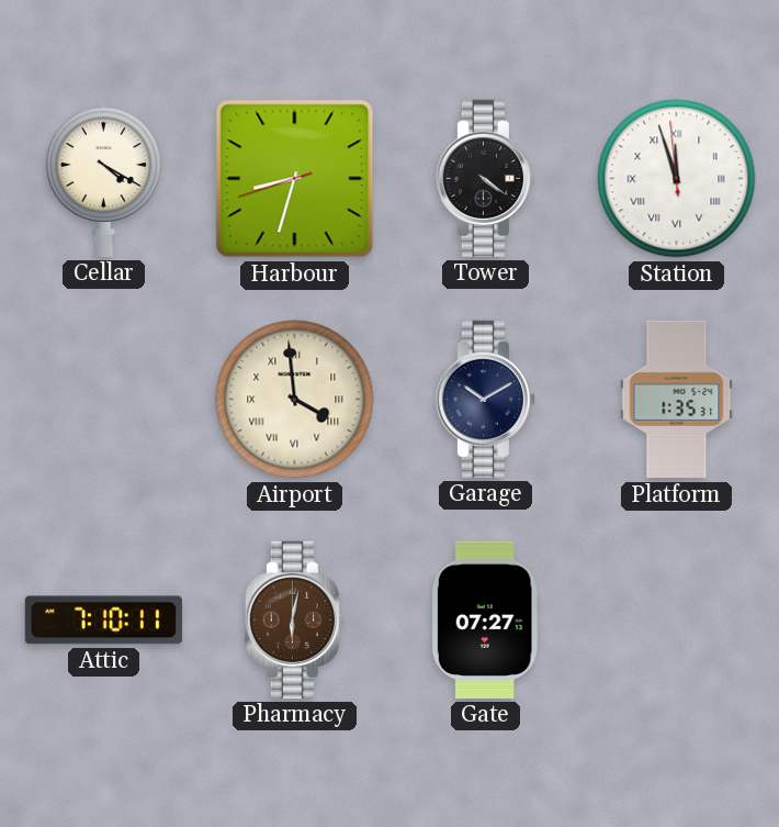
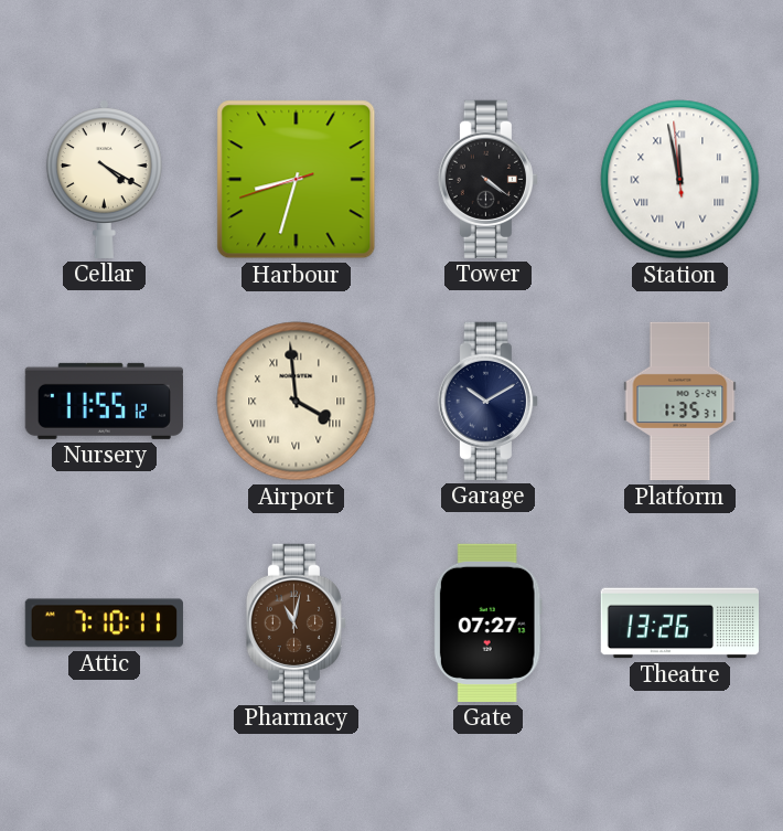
Station: 11:56 -> 11:57
Nursery: none -> 11:55
Pharmacy: 6:02 -> 11:02
Theatre: none -> 13:26
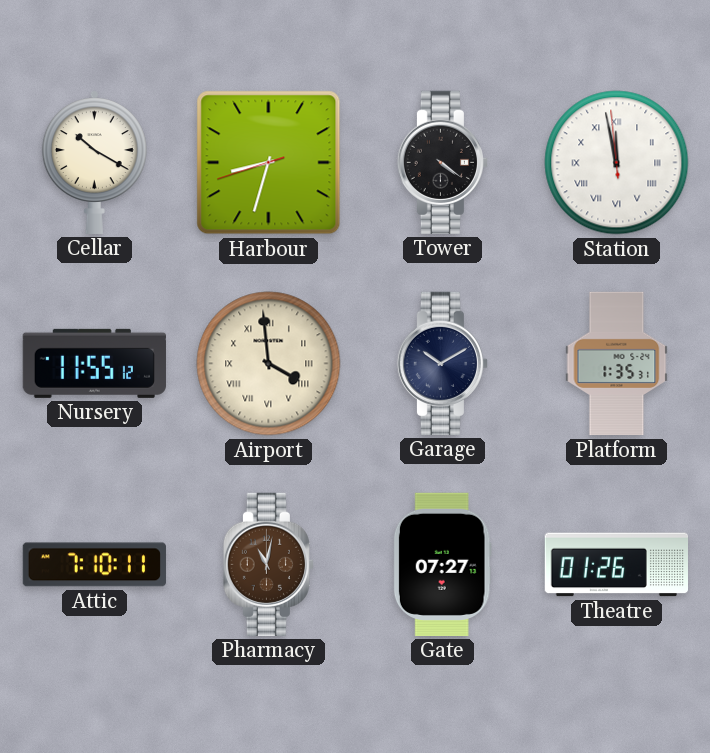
Cellar: 4:20 -> 10:20
Theatre: 13:26 -> 01:26
